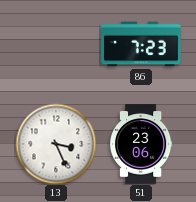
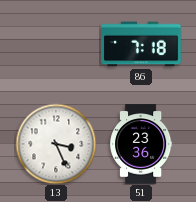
86: 7:23 -> 7:18
51: 23:06 -> 23:36
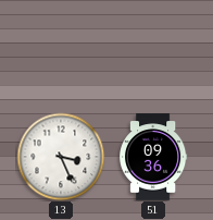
86: 7:18 -> none
51: 23:36 -> 09:36
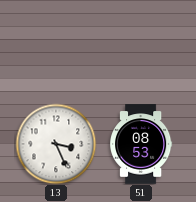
51: 09:36 -> 08:53
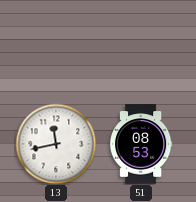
13: 3:26 -> 11:43
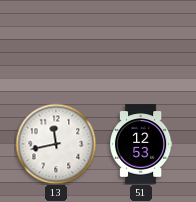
51: 08:53 -> 12:53
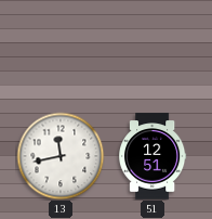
51: 12:53 -> 12:51
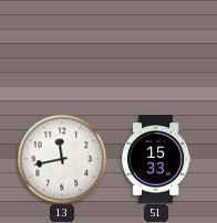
51: 12:51 -> 15:33
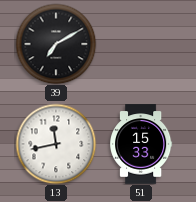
39: none -> 7:10
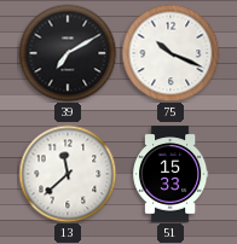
75: none -> 10:19
13: 11:43 -> 11:38
